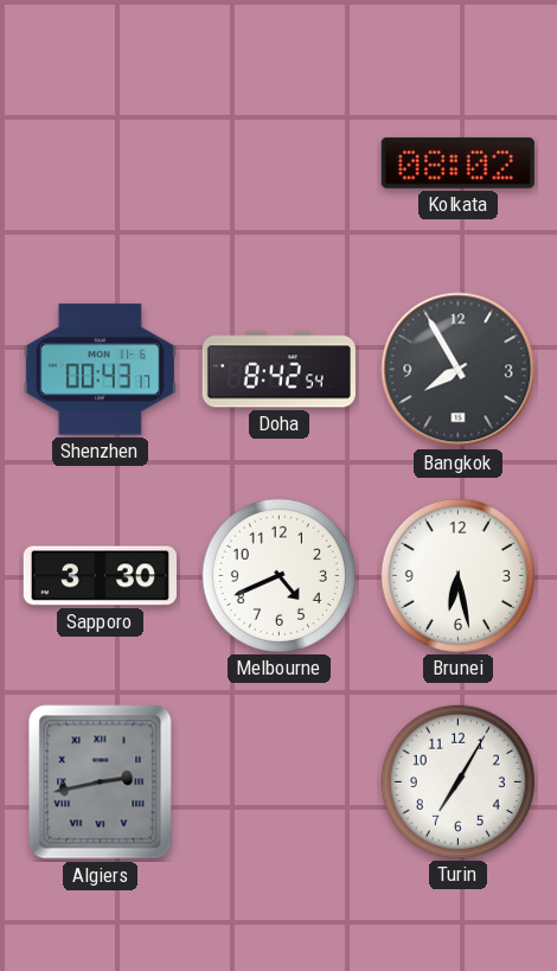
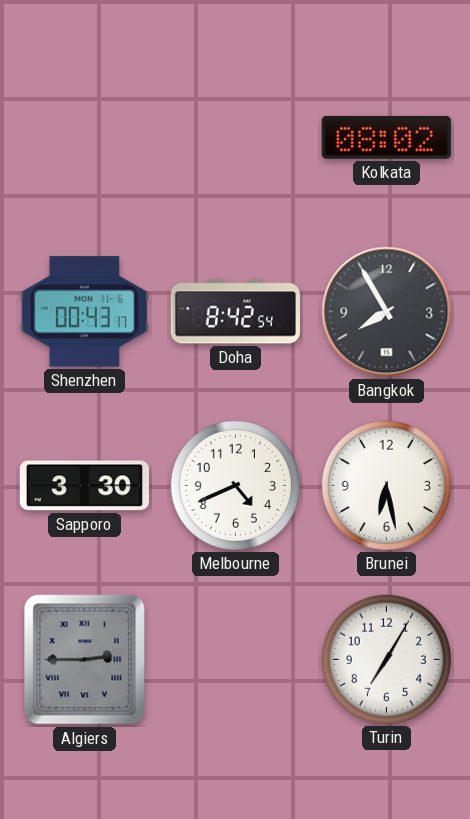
Algiers: 2:43 -> 2:45
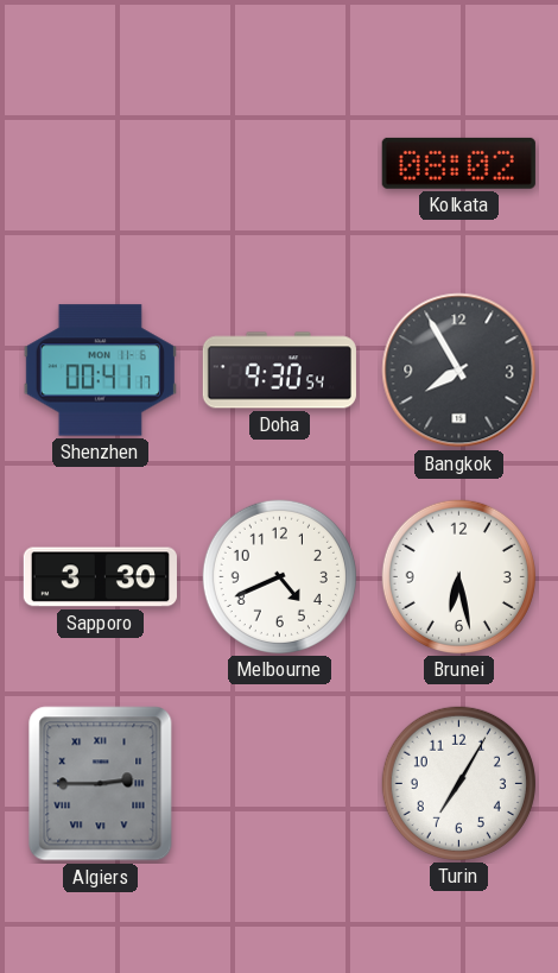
Shenzhen: 00:43 -> 00:41
Doha: 8:42 -> 9:30
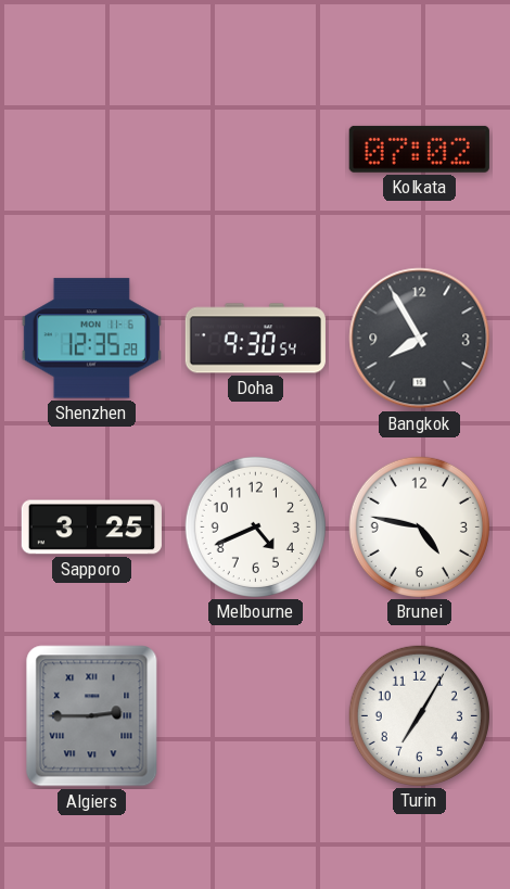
Kolkata: 08:02 -> 07:02
Shenzhen: 00:41 -> 12:35
Sapporo: 3:30 -> 3:25
Brunei: 6:28 -> 4:47
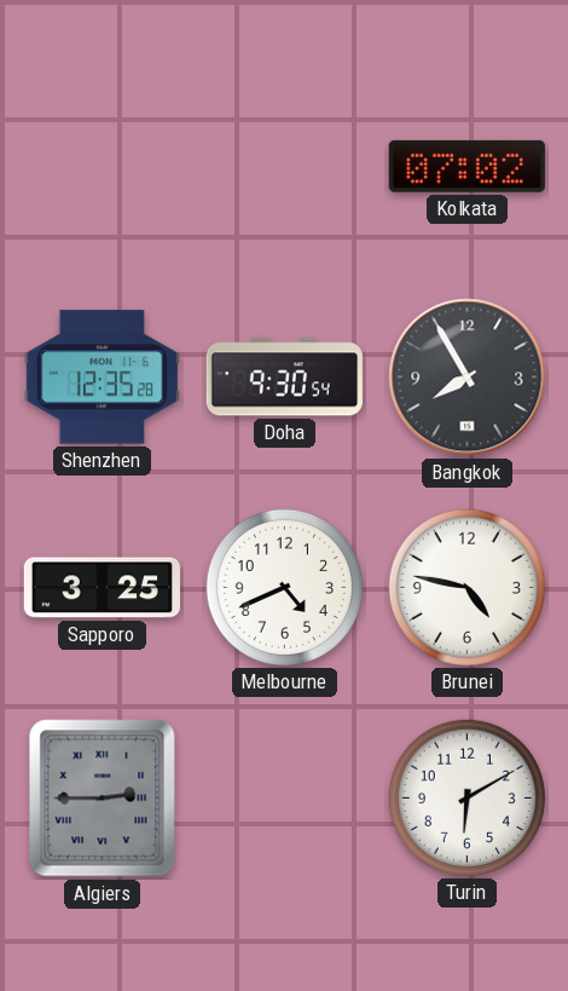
Turin: 7:05 -> 6:10
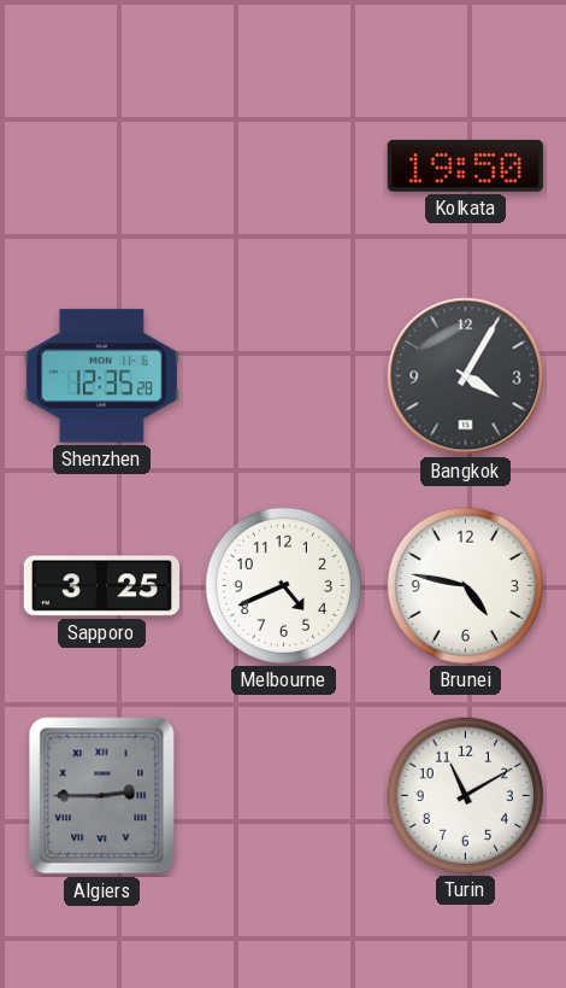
Kolkata: 07:02 -> 19:50
Doha: 9:30 -> none
Bangkok: 7:55 -> 4:05
Turin: 6:10 -> 11:10
